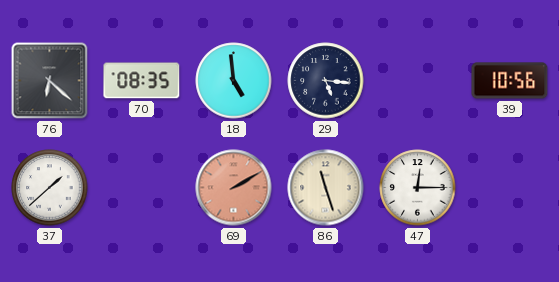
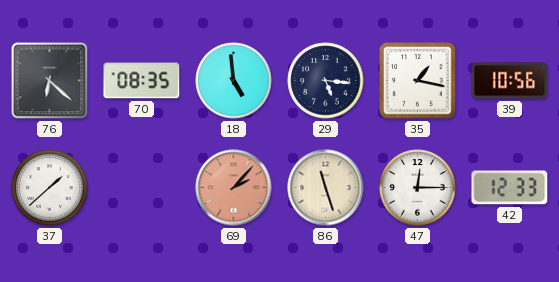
35: none -> 1:17
69: 2:10 -> 2:07
42: none -> 12:33
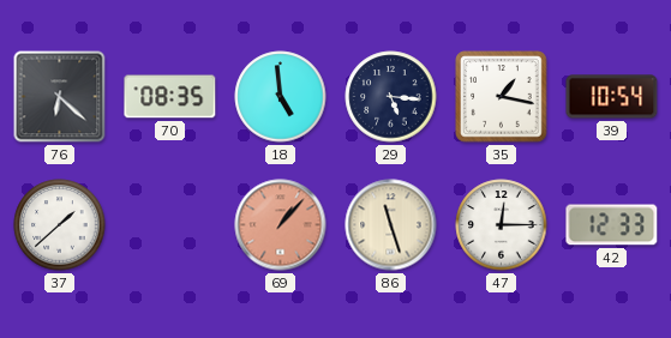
39: 10:56 -> 10:54
69: 2:07 -> 1:07
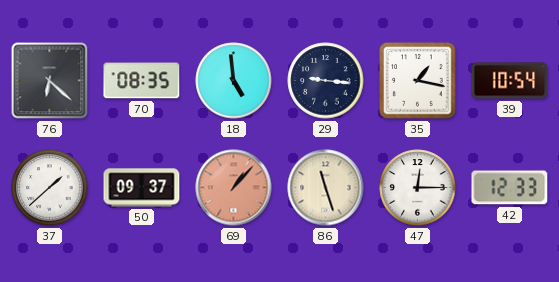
29: 5:16 -> 9:16
50: none -> 09:37
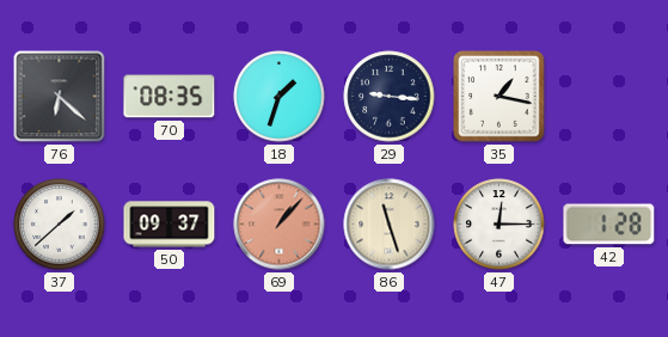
18: 4:59 -> 1:33
39: 10:54 -> none
42: 12:33 -> 1:28
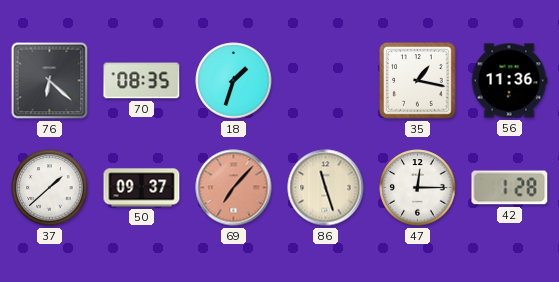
29: 9:16 -> none
56: none -> 11:36
69: 1:07 -> 7:07
